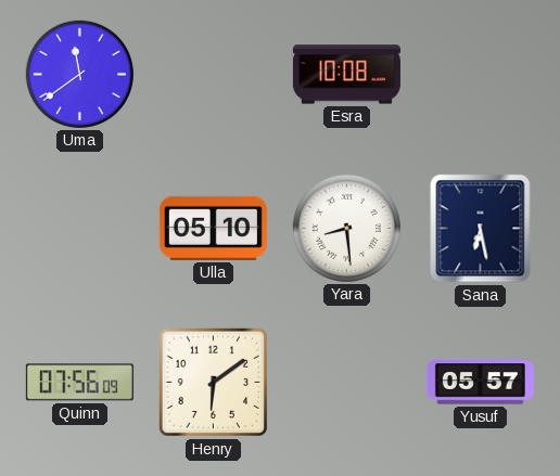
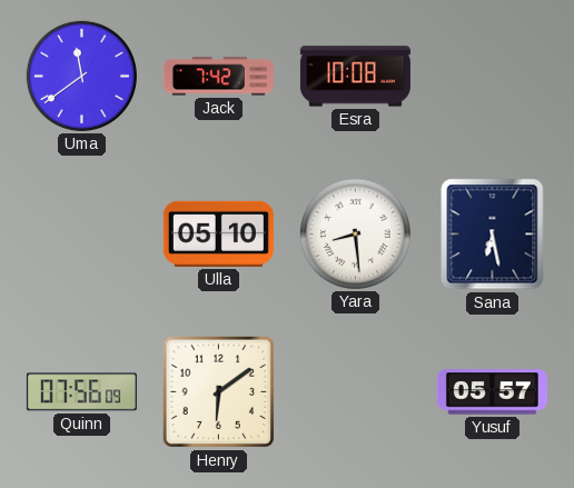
Jack: none -> 7:42
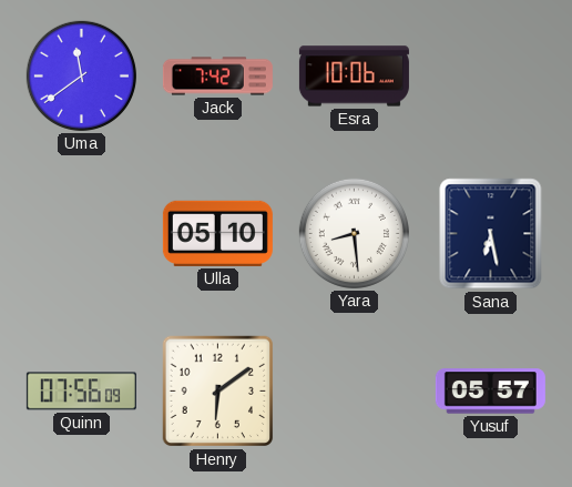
Esra: 10:08 -> 10:06
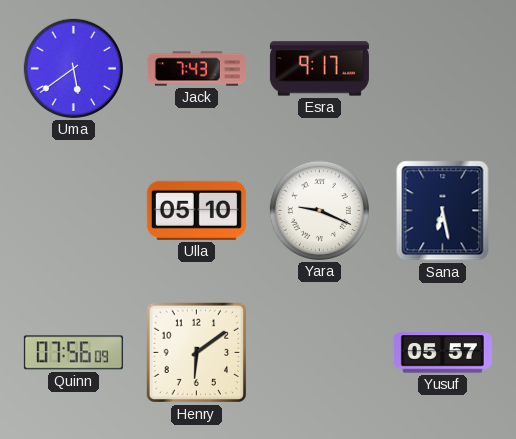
Uma: 11:39 -> 5:39
Jack: 7:42 -> 7:43
Esra: 10:06 -> 9:17
Yara: 8:29 -> 9:19
